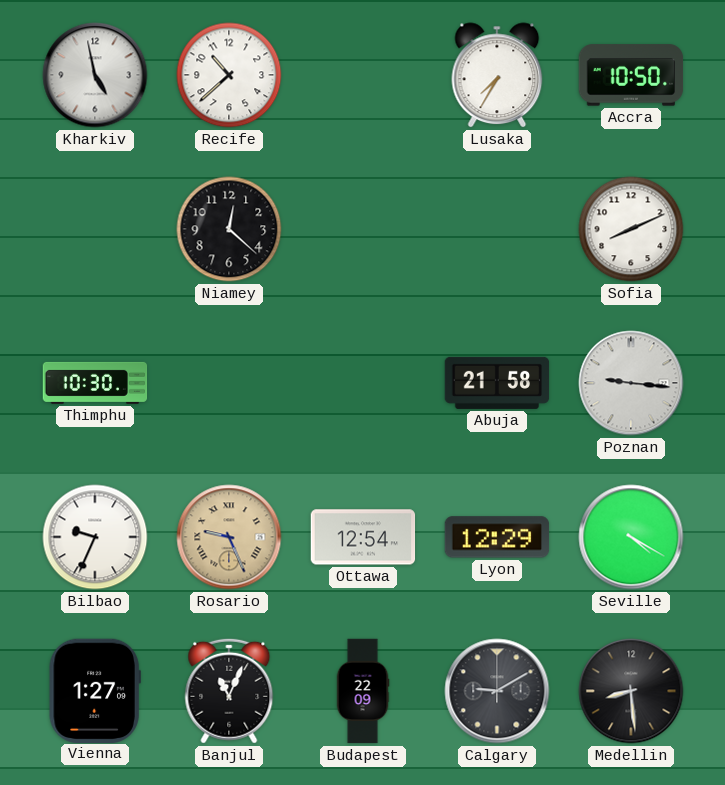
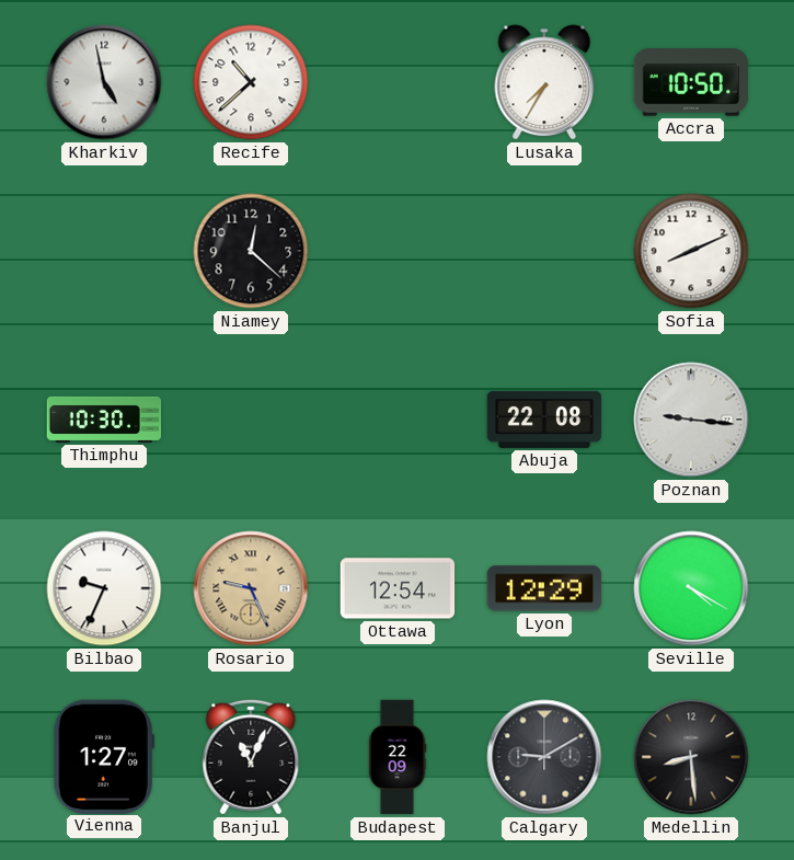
Abuja: 21:58 -> 22:08
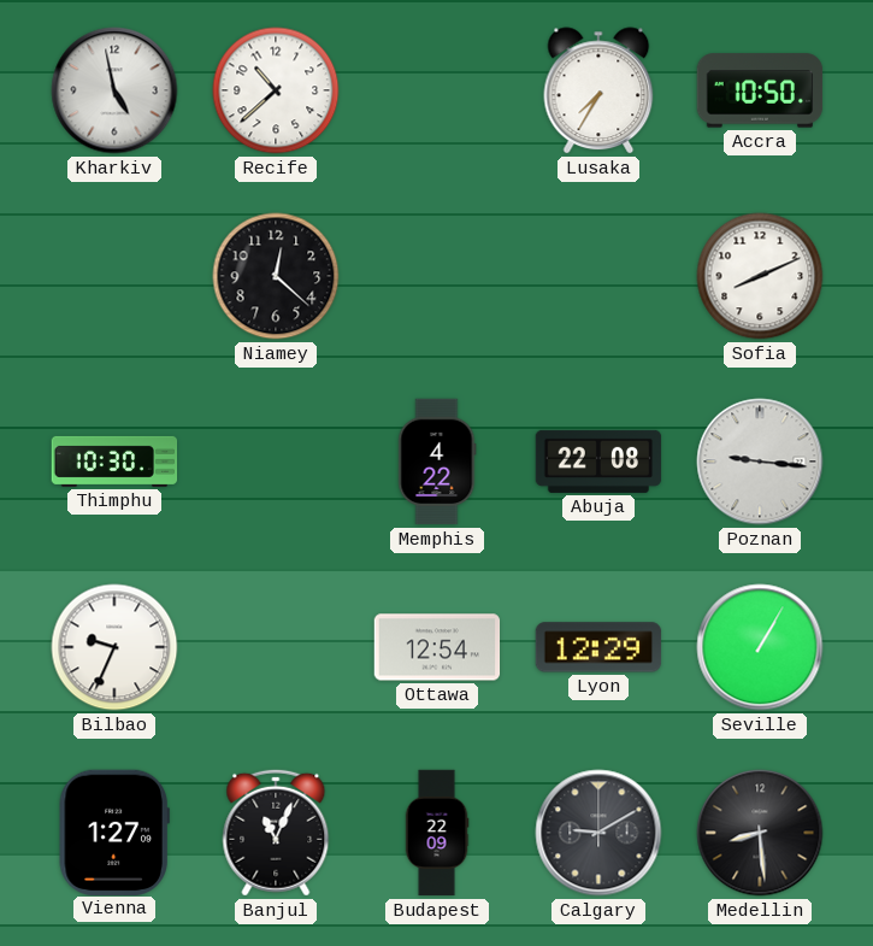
Memphis: none -> 4:22
Rosario: 9:26 -> none
Seville: 4:20 -> 1:05
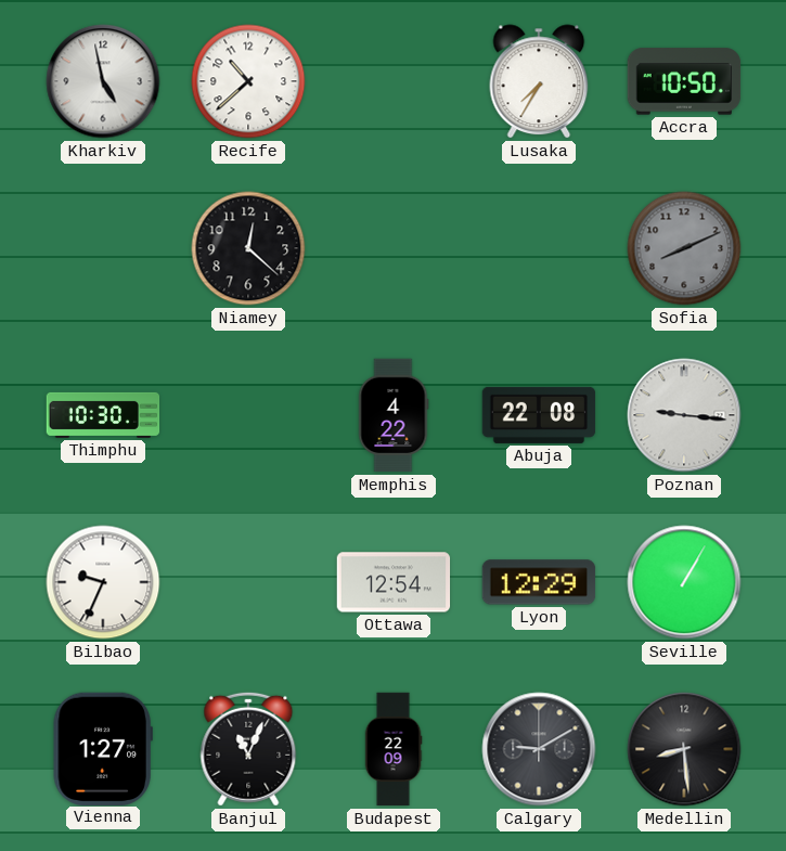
Sofia dial: white -> grey
